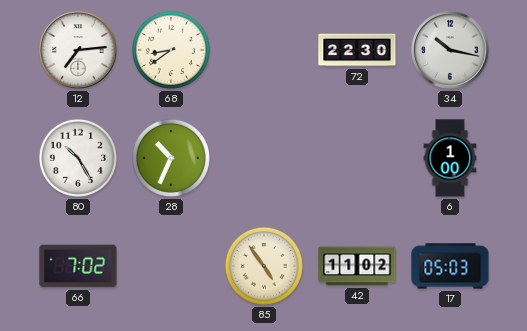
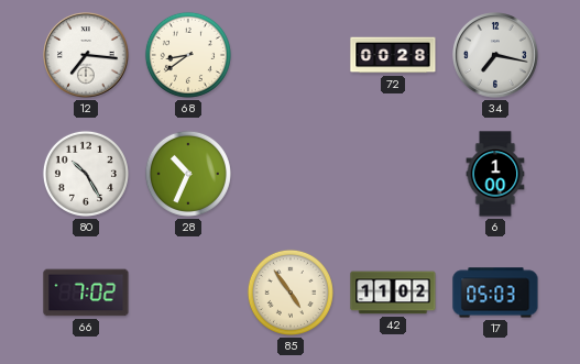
12: 7:14 -> 7:16
72: 22:30 -> 00:28
34: 10:17 -> 7:17
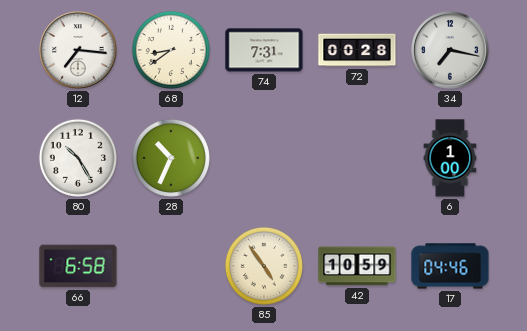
74: none -> 7:31
66: 7:02 -> 6:58
42: 11:02 -> 10:59
17: 05:03 -> 04:46
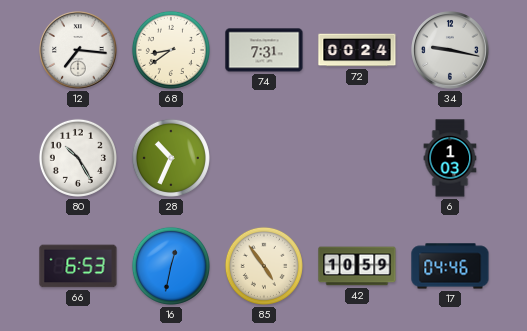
72: 00:28 -> 00:24
34: 7:17 -> 9:17
6: 1:00 -> 1:03
66: 6:58 -> 6:53
16: none -> 12:32
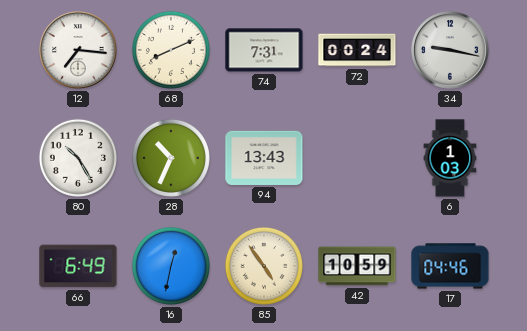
68: 8:39 -> 8:11
94: none -> 13:43
66: 6:53 -> 6:49
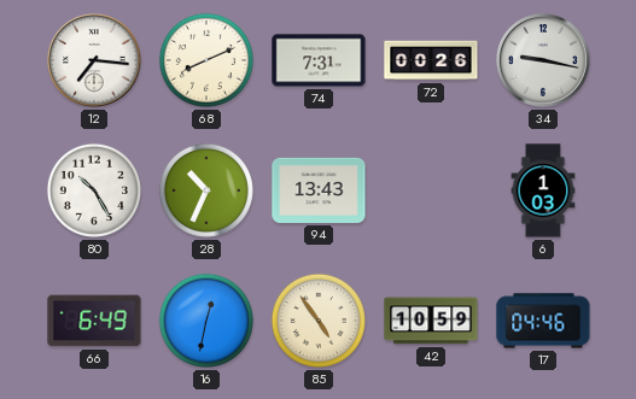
72: 00:24 -> 00:26
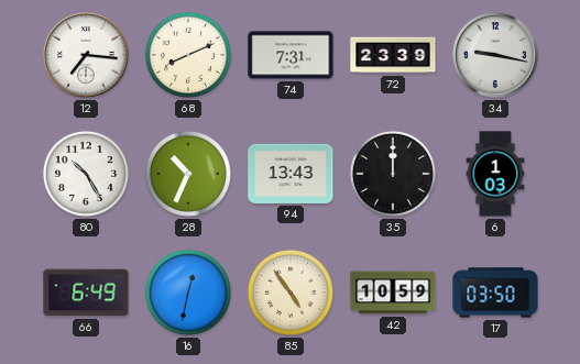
72: 00:26 -> 23:39
35: none -> 12:00
17: 04:46 -> 03:50
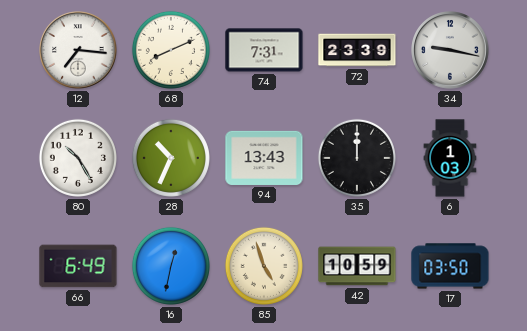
85: 4:54 -> 4:57
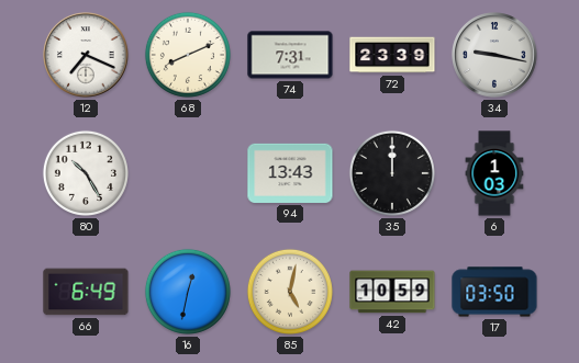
12: 7:16 -> 7:19
28: 10:34 -> none
85: 4:57 -> 5:02
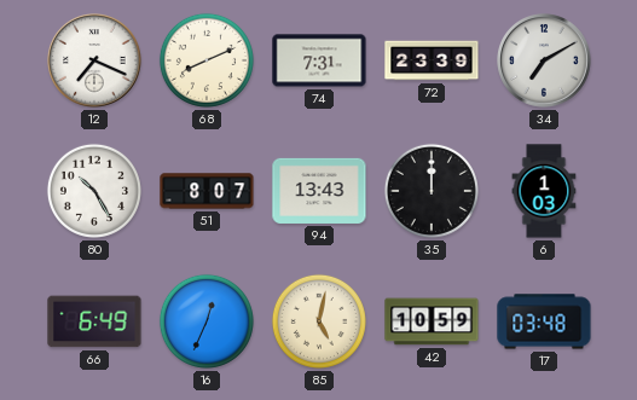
34: 9:17 -> 7:10
51: none -> 8:07
16: 12:32 -> 12:34
17: 03:50 -> 03:48
